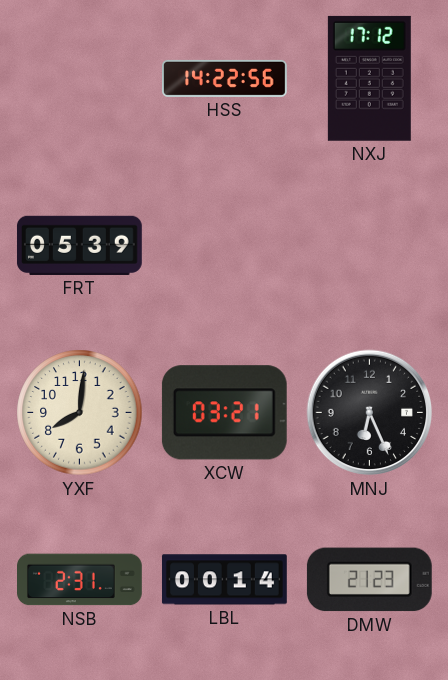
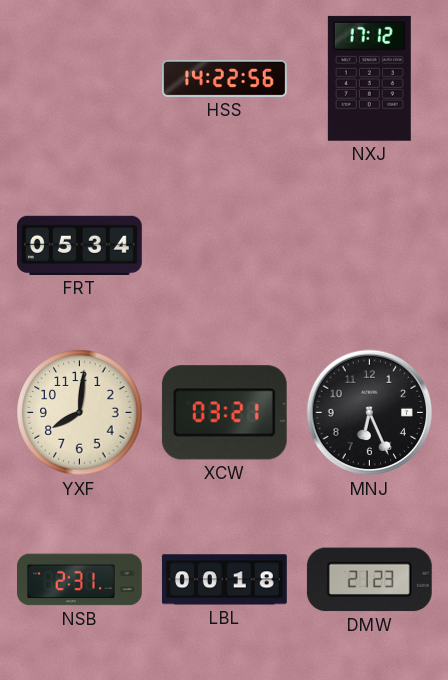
FRT: 05:39 -> 05:34
LBL: 00:14 -> 00:18
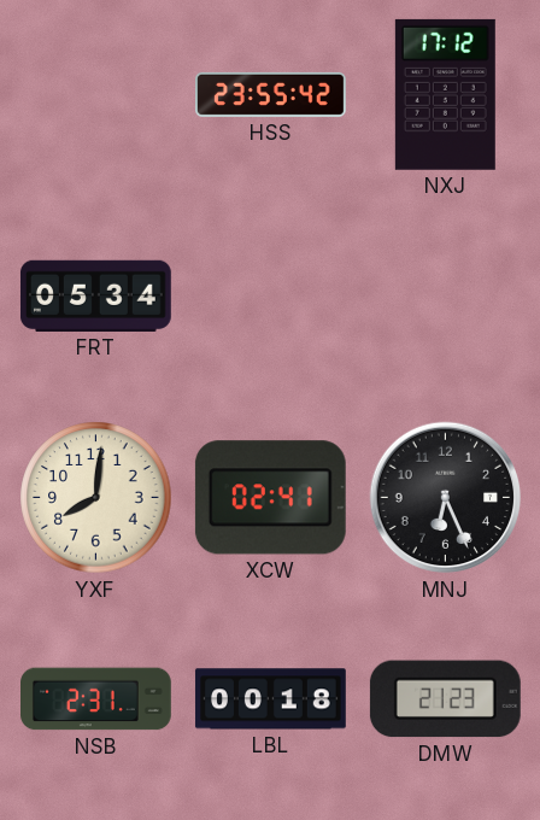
HSS: 14:22 -> 23:55
XCW: 03:21 -> 02:41
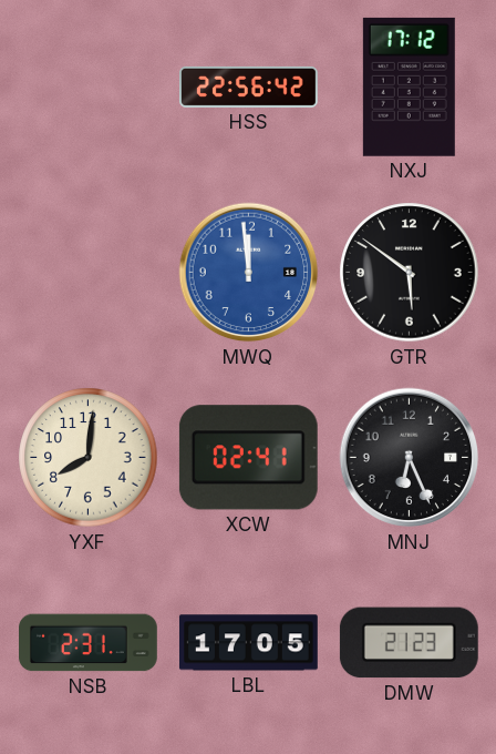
HSS: 23:55 -> 22:56
FRT: 05:34 -> none
MWQ: none -> 11:59
GTR: none -> 5:51
LBL: 00:18 -> 17:05
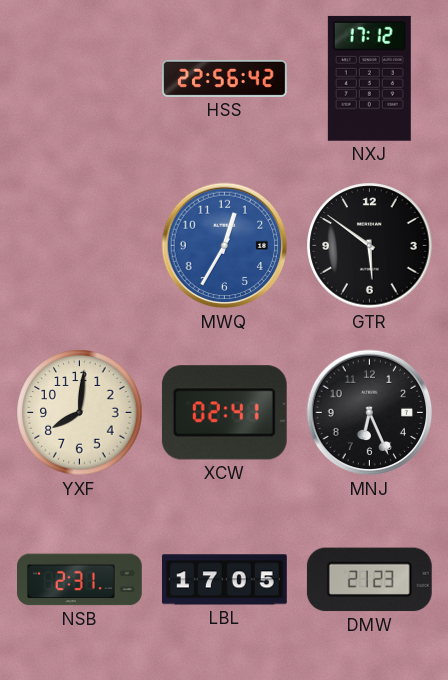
MWQ: 11:59 -> 12:35
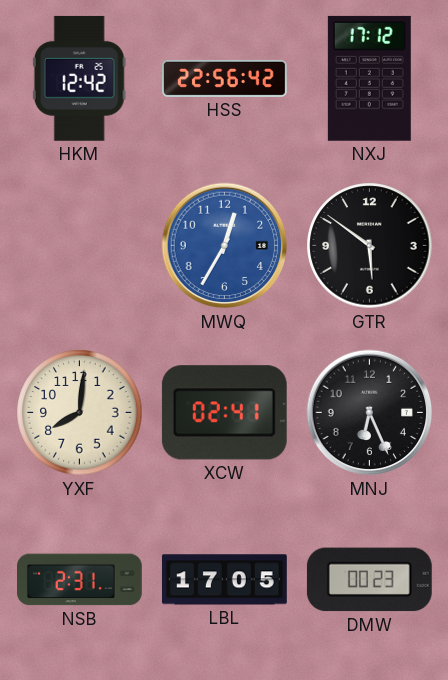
HKM: none -> 12:42
DMW: 21:23 -> 00:23
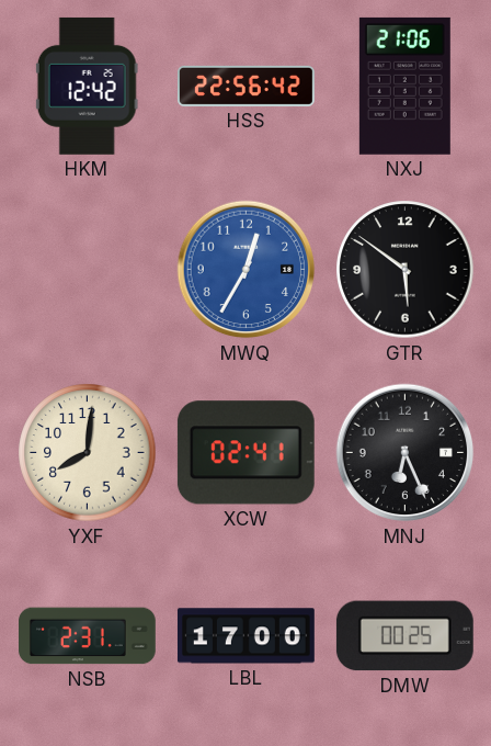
NXJ: 17:12 -> 21:06
LBL: 17:05 -> 17:00
DMW: 00:23 -> 00:25
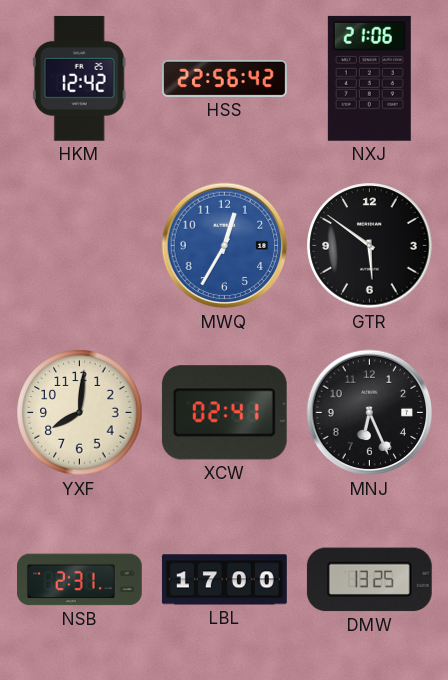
DMW: 00:25 -> 13:25
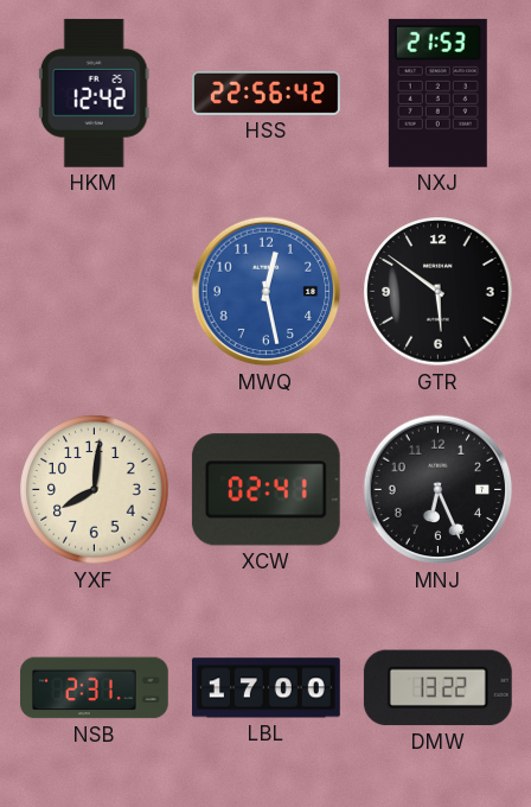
NXJ: 21:06 -> 21:53
MWQ: 12:35 -> 12:28
DMW: 13:25 -> 13:22
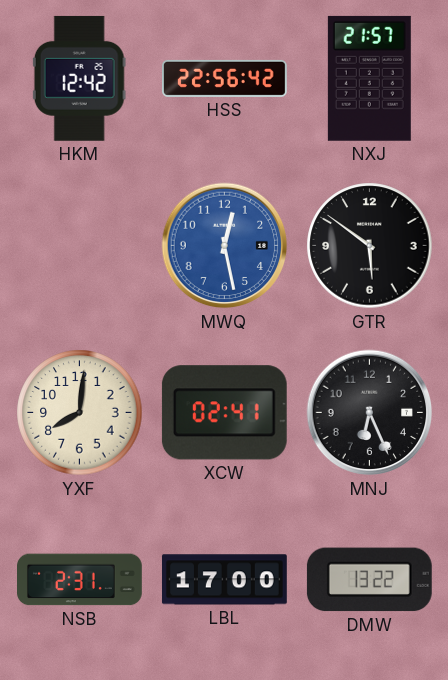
NXJ: 21:53 -> 21:57
